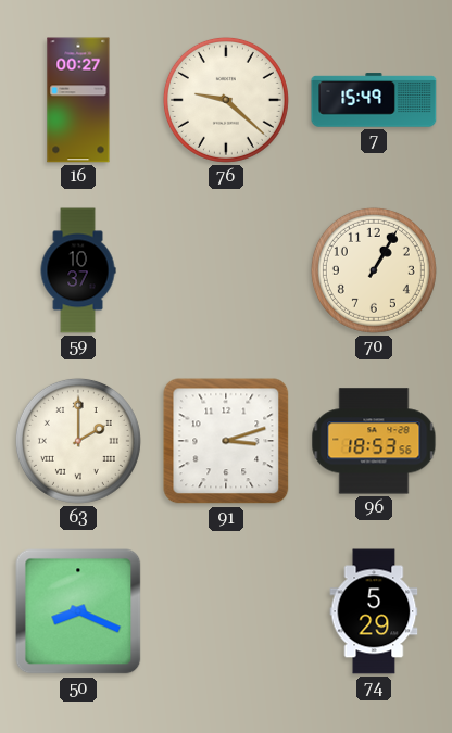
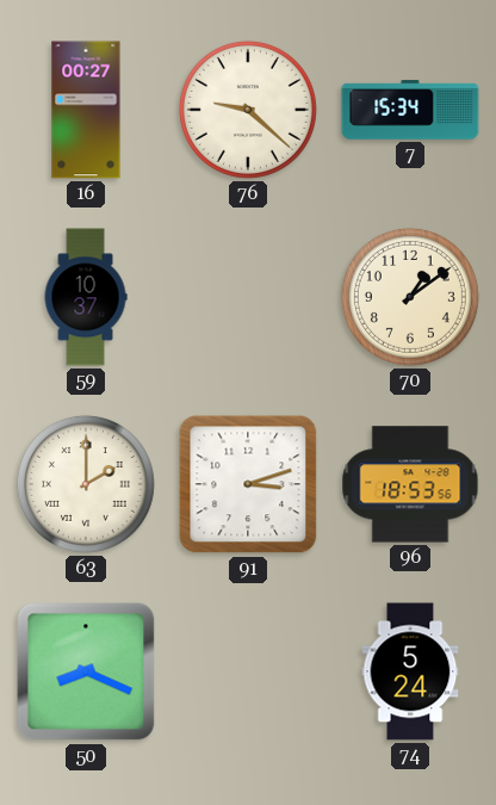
7: 15:49 -> 15:34
70: 1:05 -> 1:09
74: 5:29 -> 5:24
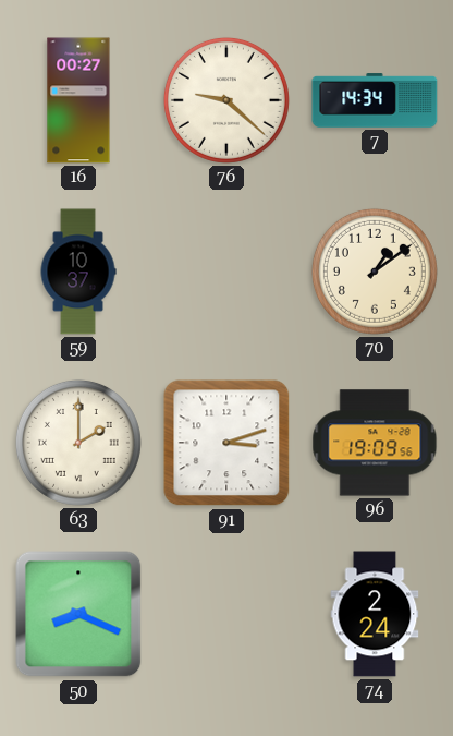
7: 15:34 -> 14:34
96: 18:53 -> 19:09
74: 5:24 -> 2:24
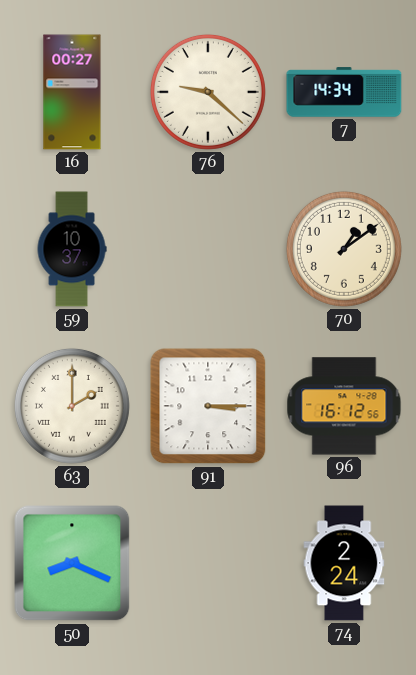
91: 3:12 -> 3:15
96: 19:09 -> 16:12
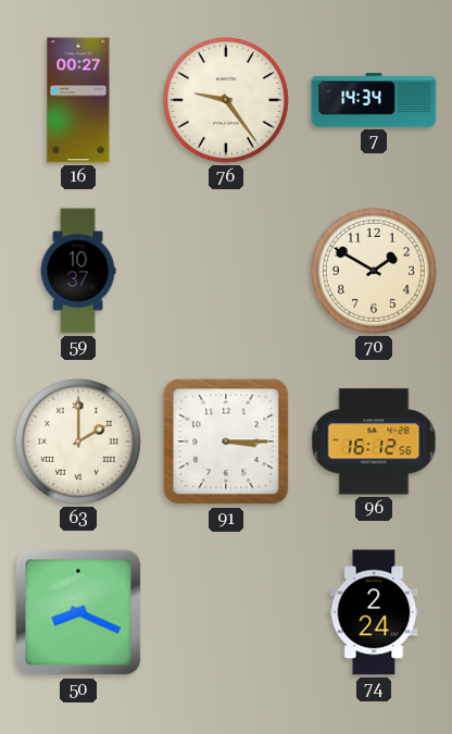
76: 9:22 -> 9:24
70: 1:09 -> 1:50
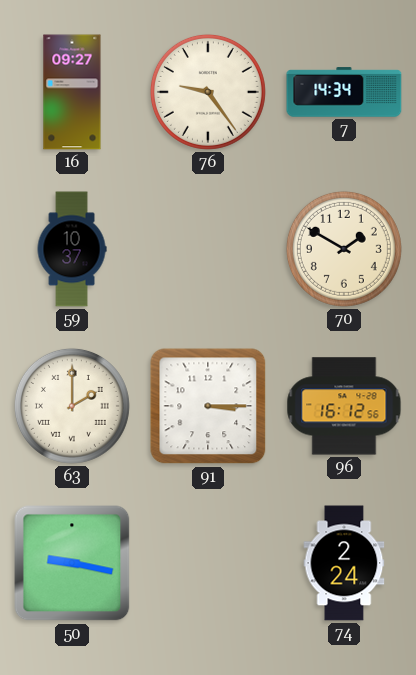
16: 00:27 -> 09:27
50: 8:19 -> 9:17
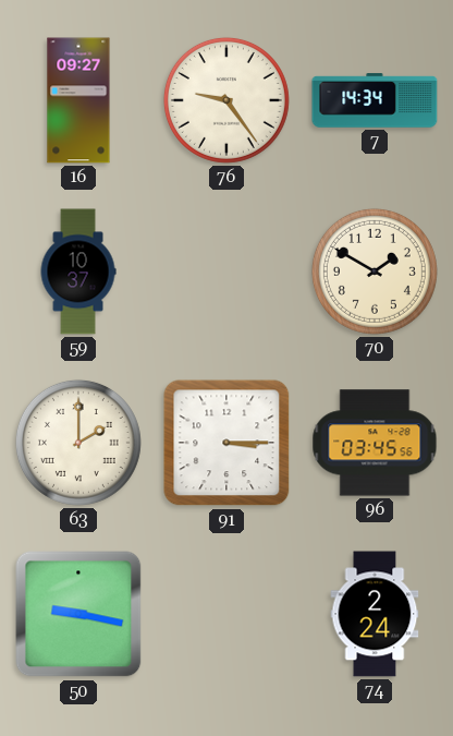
96: 16:12 -> 03:45
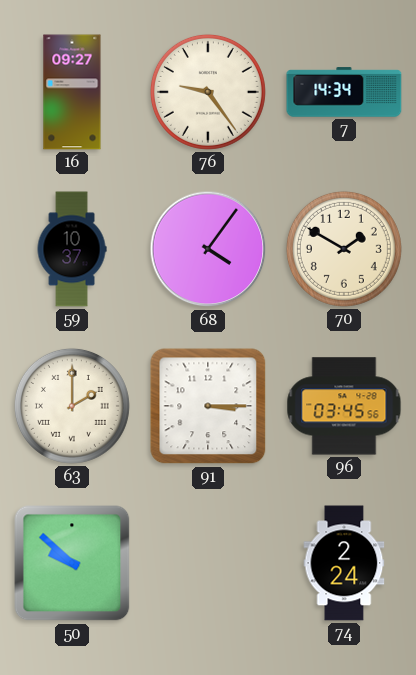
68: none -> 4:06
50: 9:17 -> 9:52
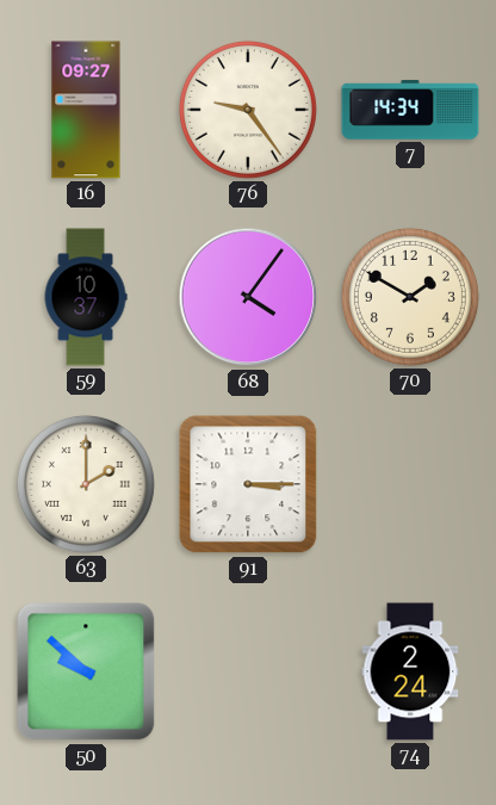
96: 03:45 -> none
